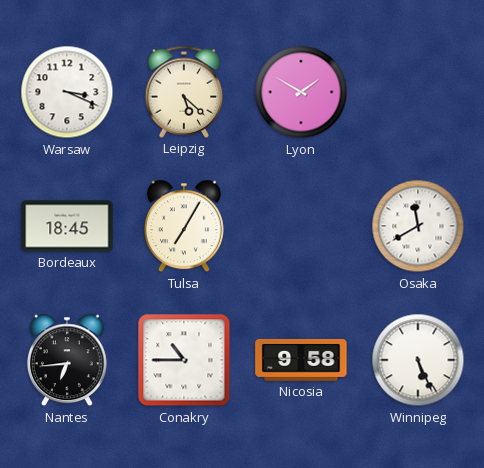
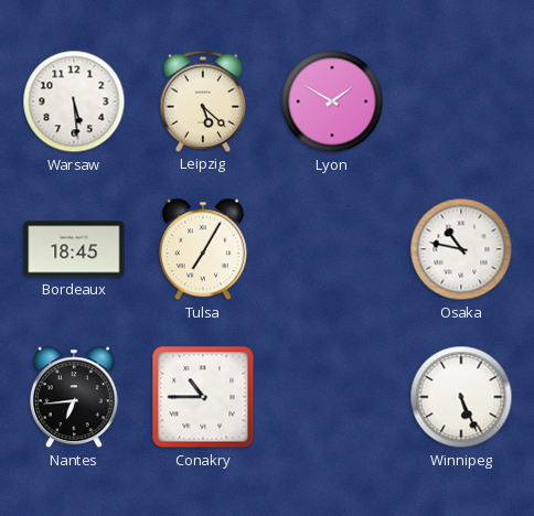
Warsaw: 3:19 -> 5:29
Osaka: 11:40 -> 10:47
Nicosia: 9:58 -> none
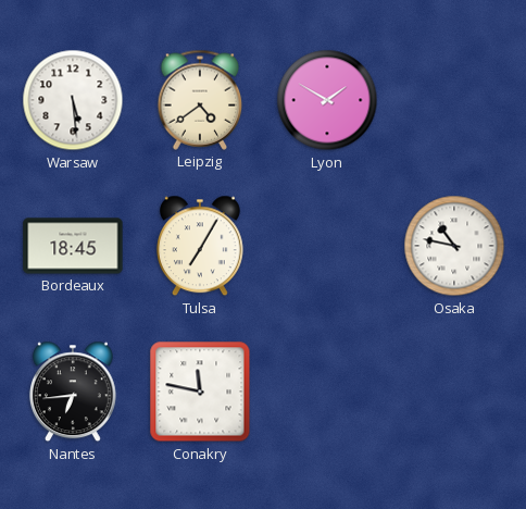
Leipzig: 5:22 -> 4:39
Conakry: 10:45 -> 11:47
Winnipeg: 5:26 -> none
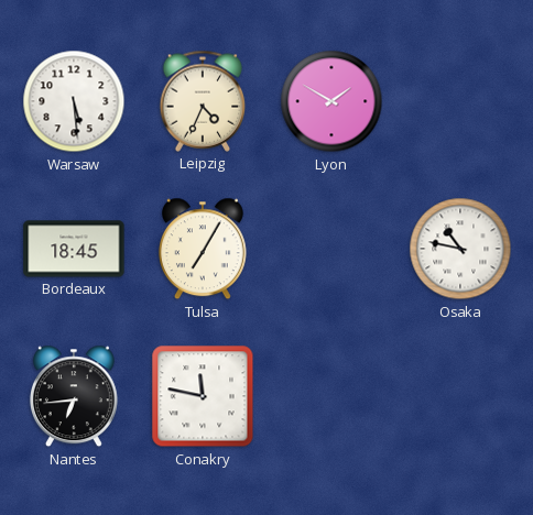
Leipzig: 4:39 -> 4:34
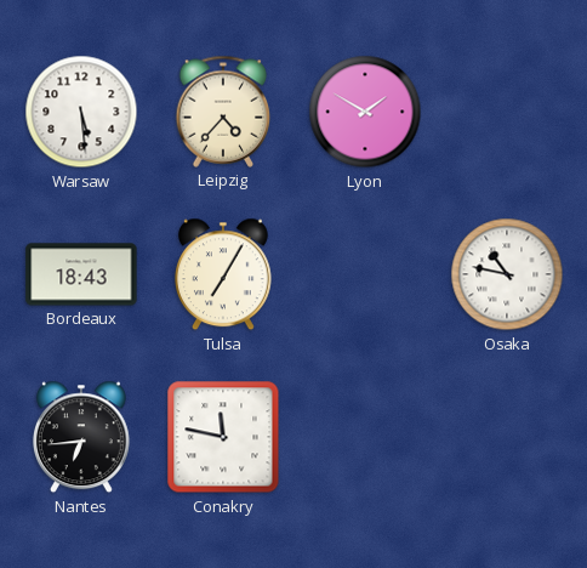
Leipzig: 4:34 -> 4:37
Bordeaux: 18:45 -> 18:43
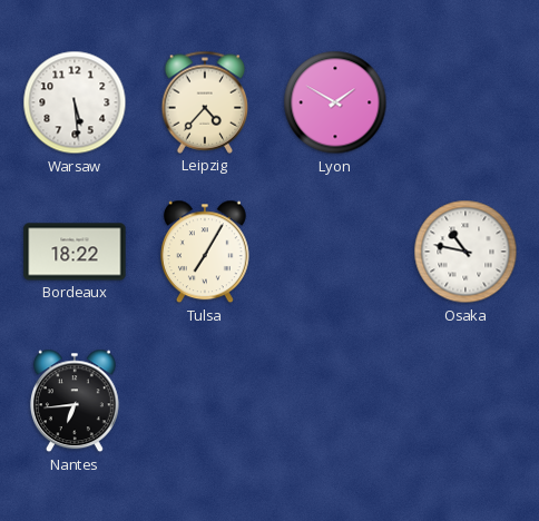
Bordeaux: 18:43 -> 18:22
Conakry: 11:47 -> none
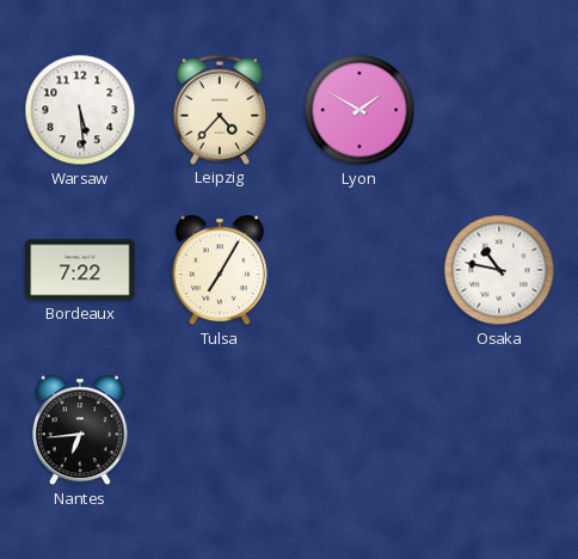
Bordeaux: 18:22 -> 7:22
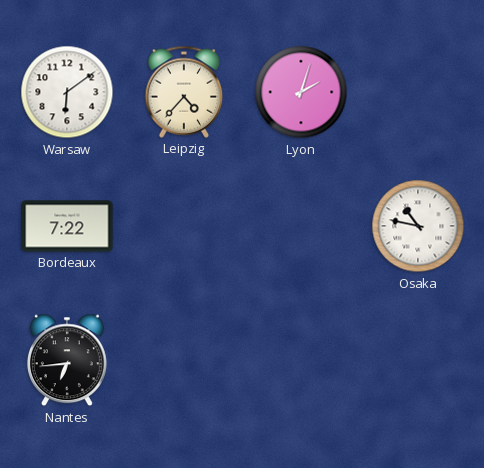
Warsaw: 5:29 -> 6:09
Lyon: 1:50 -> 2:03
Tulsa: 7:05 -> none
